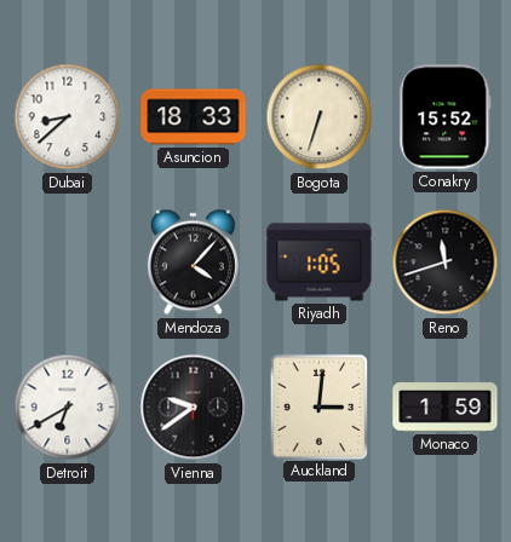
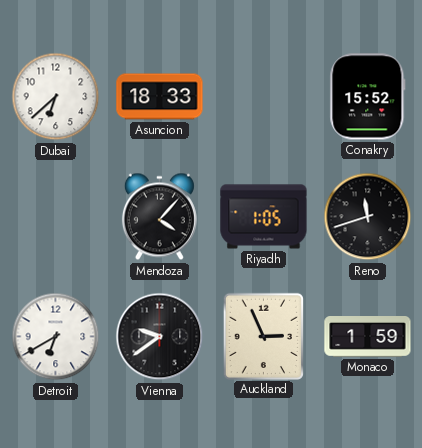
Dubai: 8:38 -> 6:38
Bogota: 6:33 -> none
Auckland: 3:01 -> 2:56
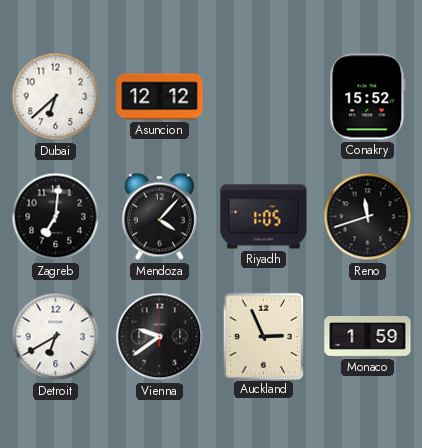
Asuncion: 18:33 -> 12:12
Zagreb: none -> 7:01
